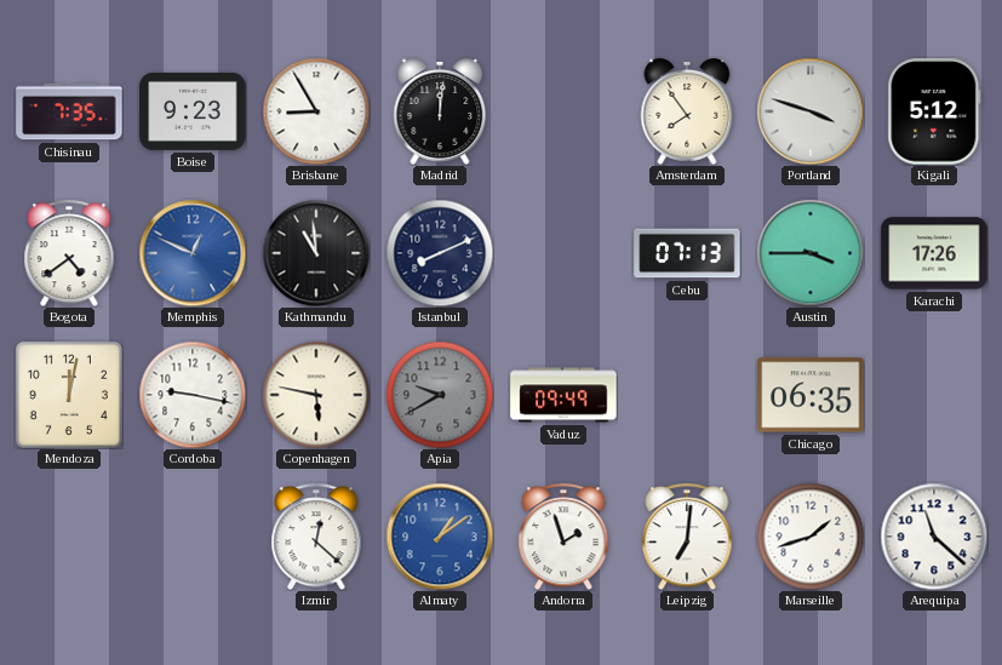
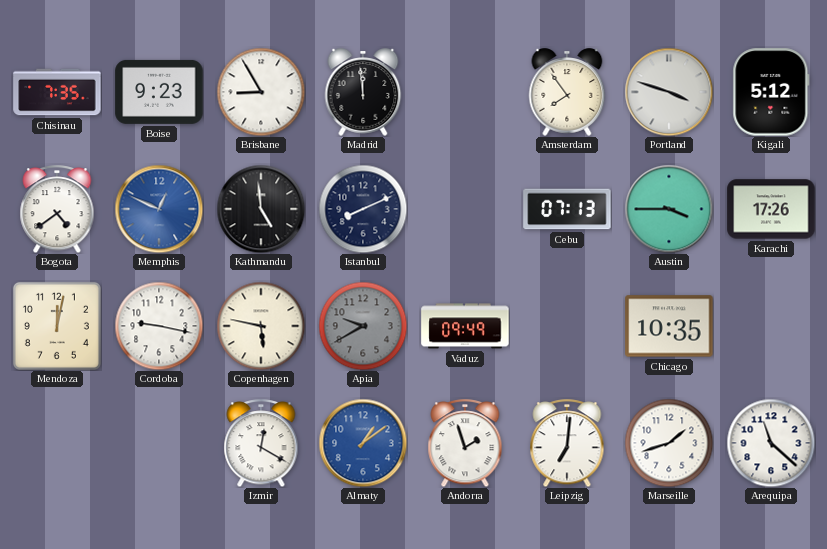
Madrid: 12:01 -> 11:59
Kathmandu: 10:59 -> 4:59
Chicago: 06:35 -> 10:35
Izmir: 12:22 -> 12:20
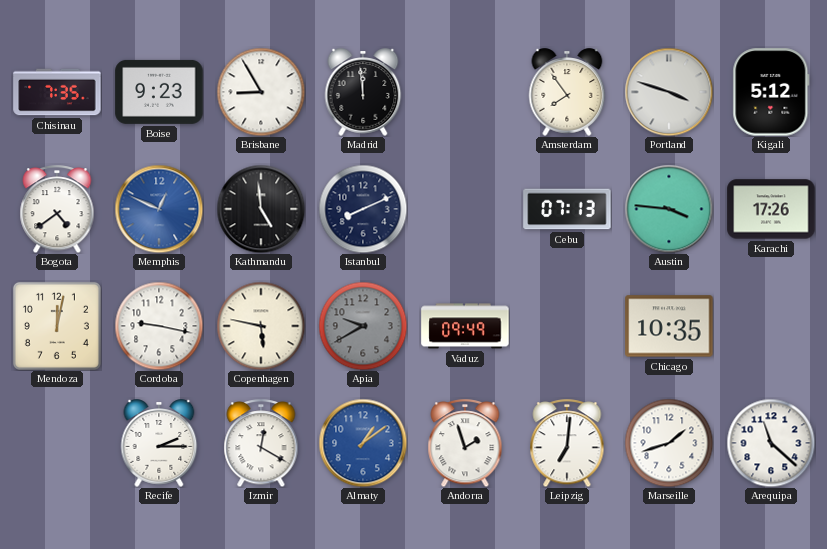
Austin: 3:45 -> 3:46
Recife: none -> 2:15
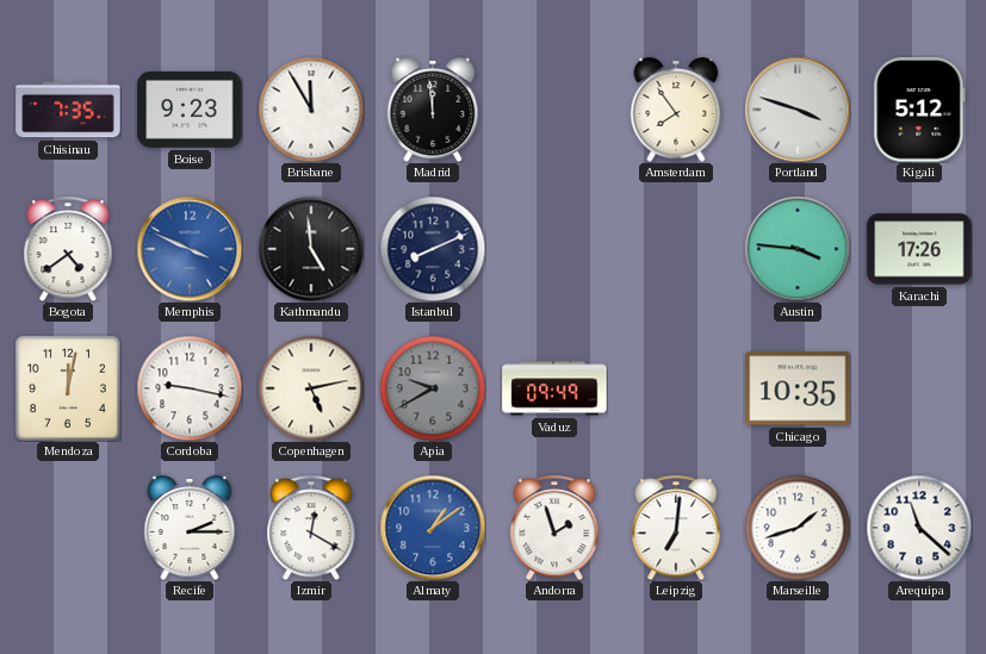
Brisbane: 8:55 -> 11:55
Memphis: 12:49 -> 3:49
Cebu: 07:13 -> none
Copenhagen: 5:47 -> 5:13
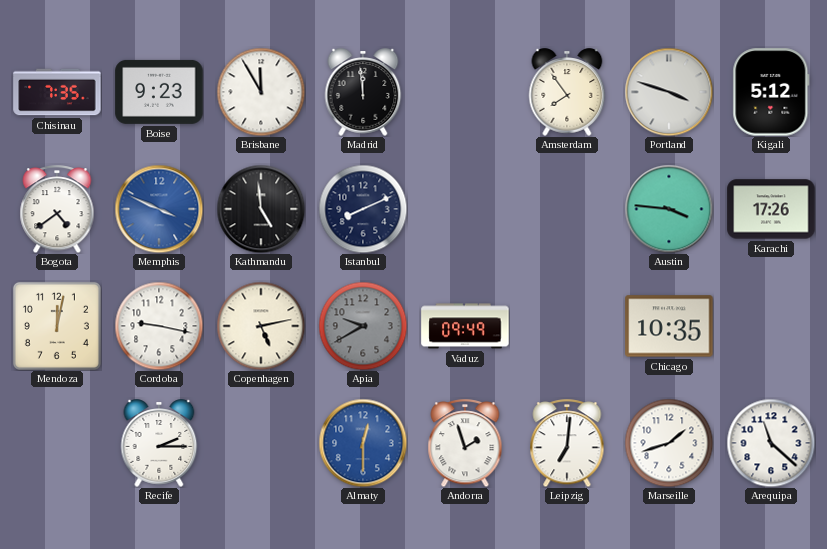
Izmir: 12:20 -> none
Almaty: 1:09 -> 12:30
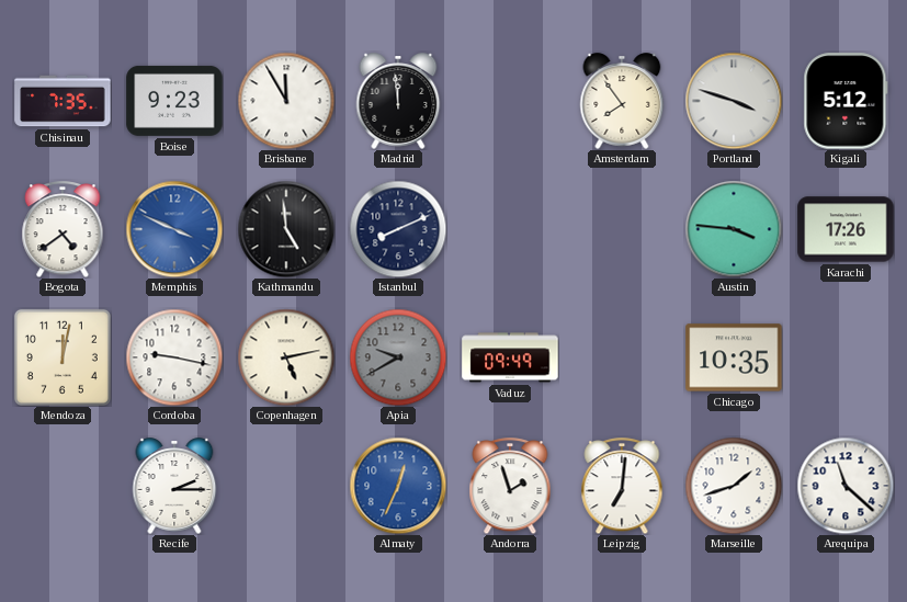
Almaty: 12:30 -> 12:34
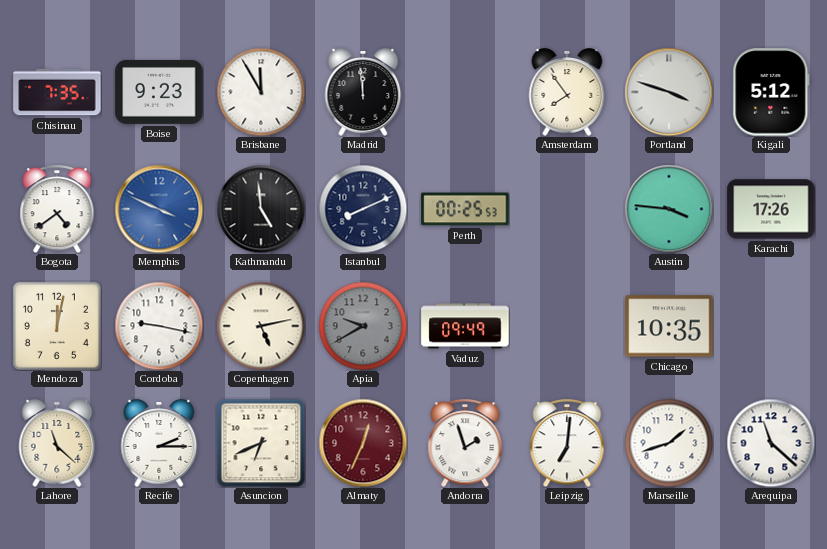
Perth: none -> 00:25
Lahore: none -> 11:22
Asuncion: none -> 6:41
Almaty dial: blue -> burgundy
